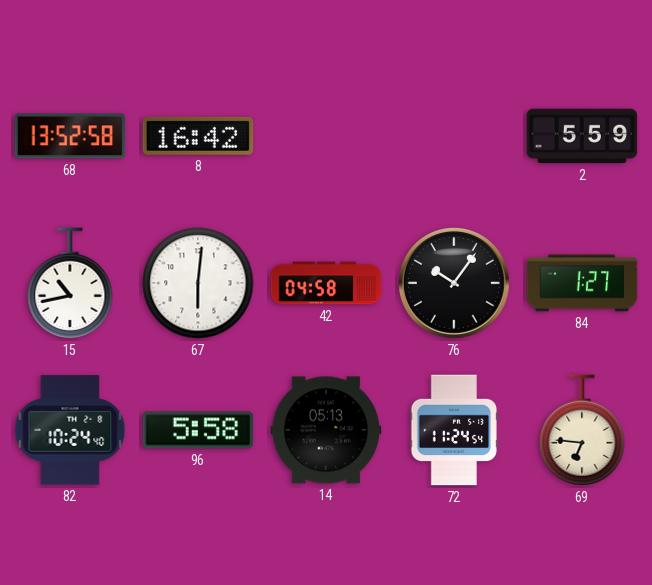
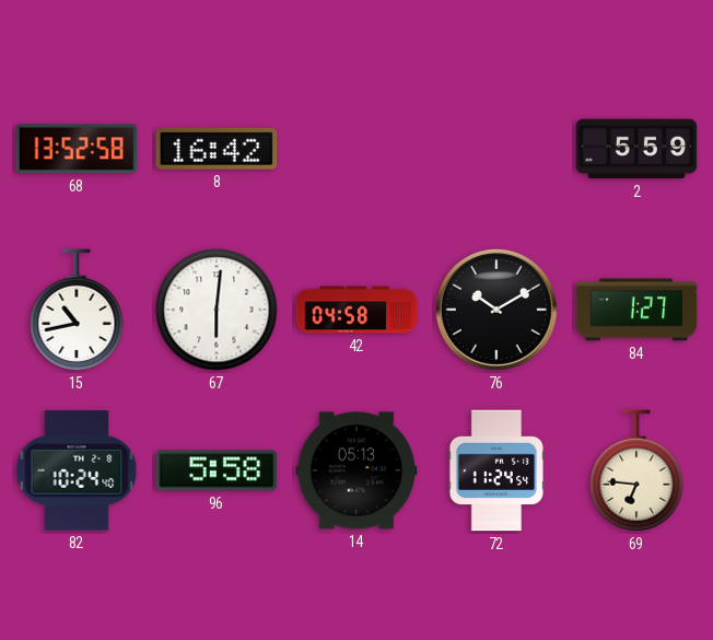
76: 10:06 -> 10:10
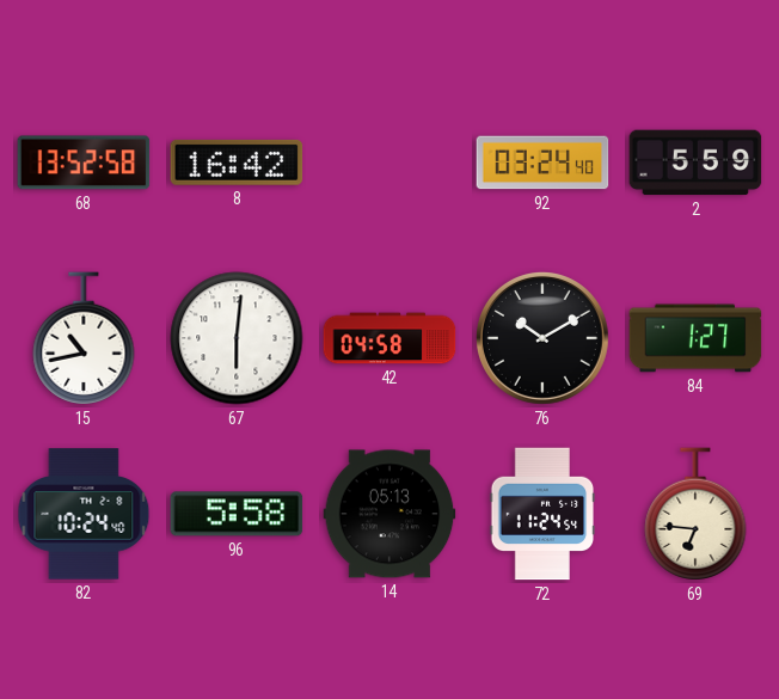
92: none -> 03:24
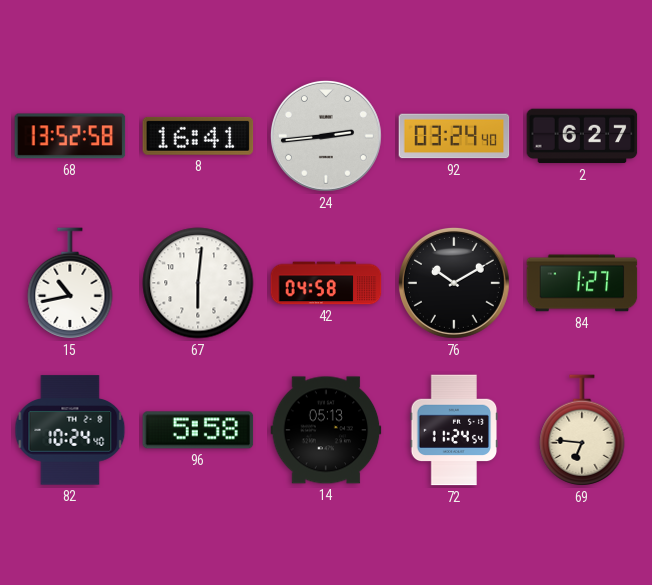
8: 16:42 -> 16:41
24: none -> 2:44
2: 5:59 -> 6:27
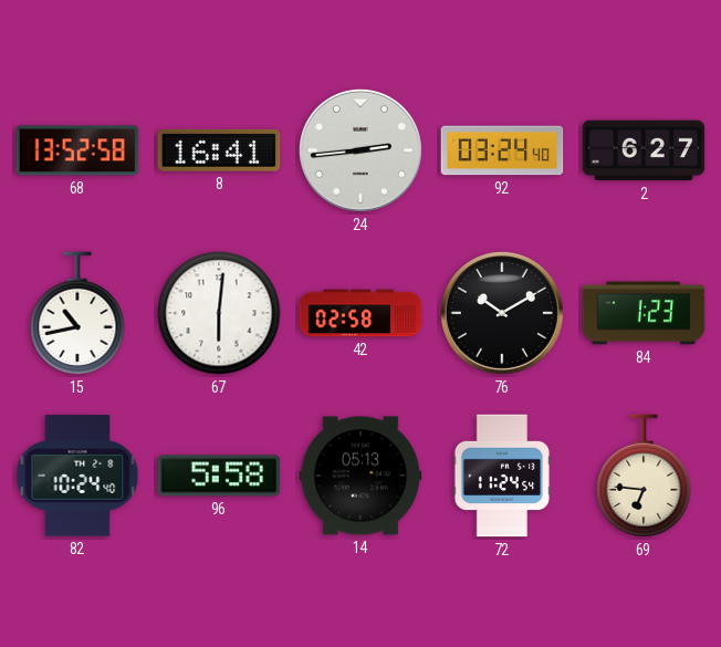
42: 04:58 -> 02:58
84: 1:27 -> 1:23
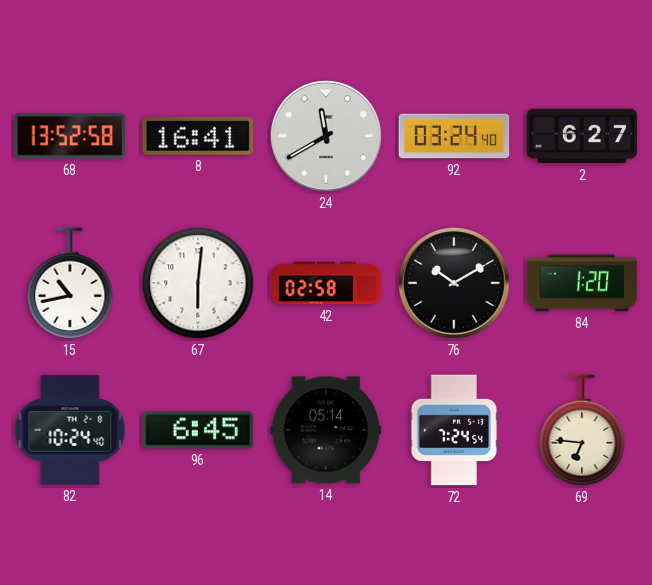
24: 2:44 -> 11:40
84: 1:23 -> 1:20
96: 5:58 -> 6:45
14: 05:13 -> 05:14
72: 11:24 -> 7:24
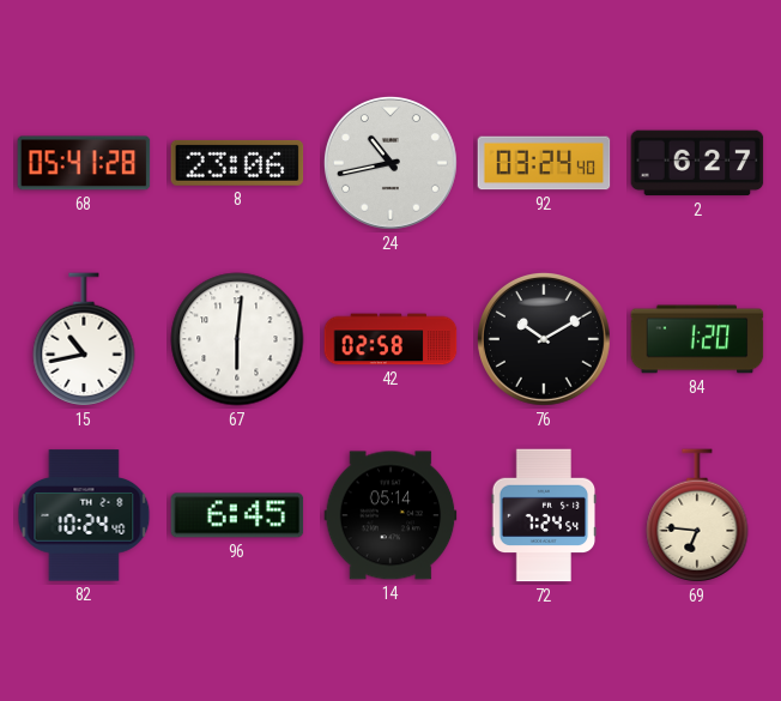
68: 13:52 -> 05:41
8: 16:41 -> 23:06
24: 11:40 -> 10:43
